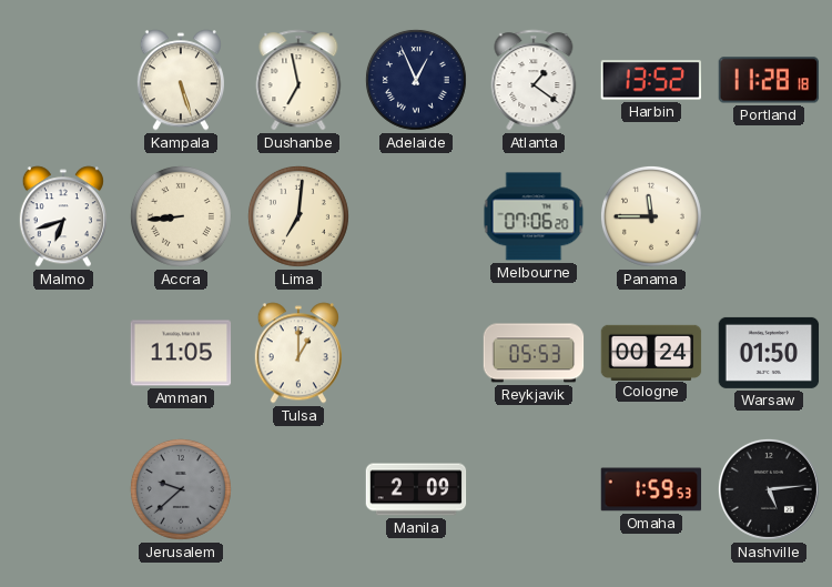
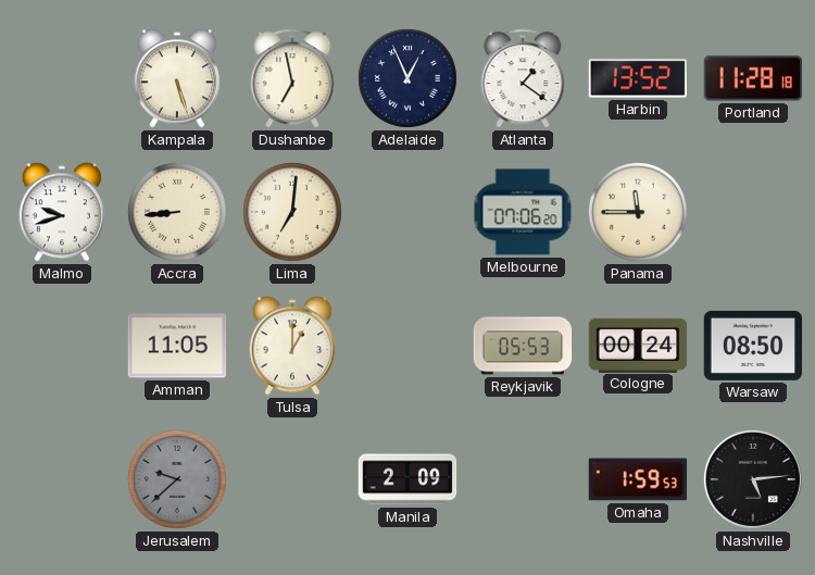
Malmo: 6:42 -> 9:42
Warsaw: 01:50 -> 08:50
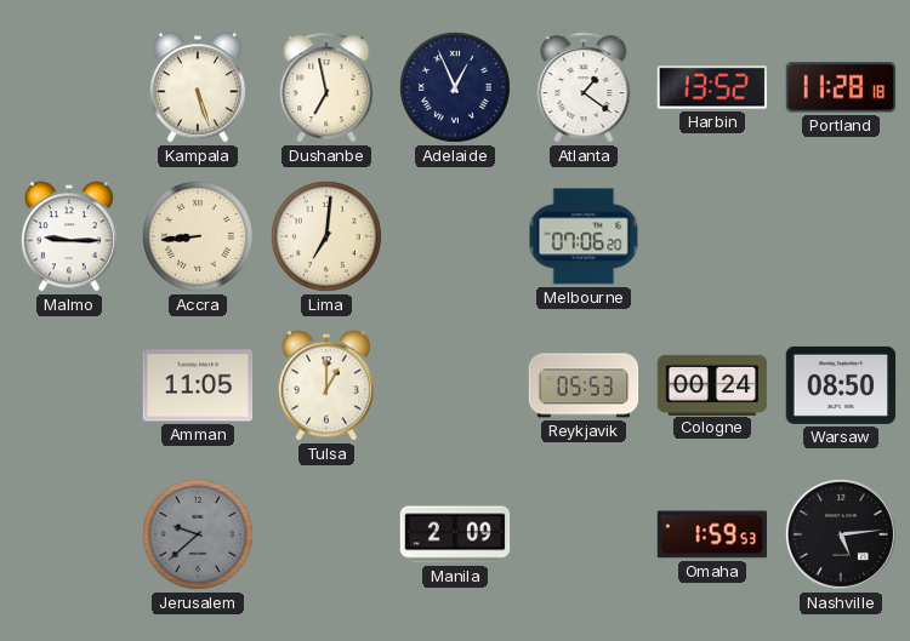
Malmo: 9:42 -> 9:15
Panama: 11:45 -> none
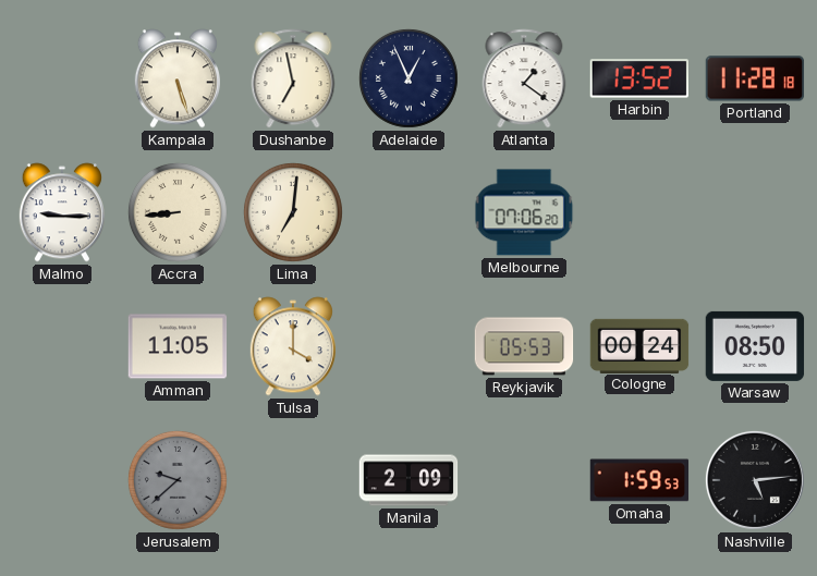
Tulsa: 1:00 -> 4:00
